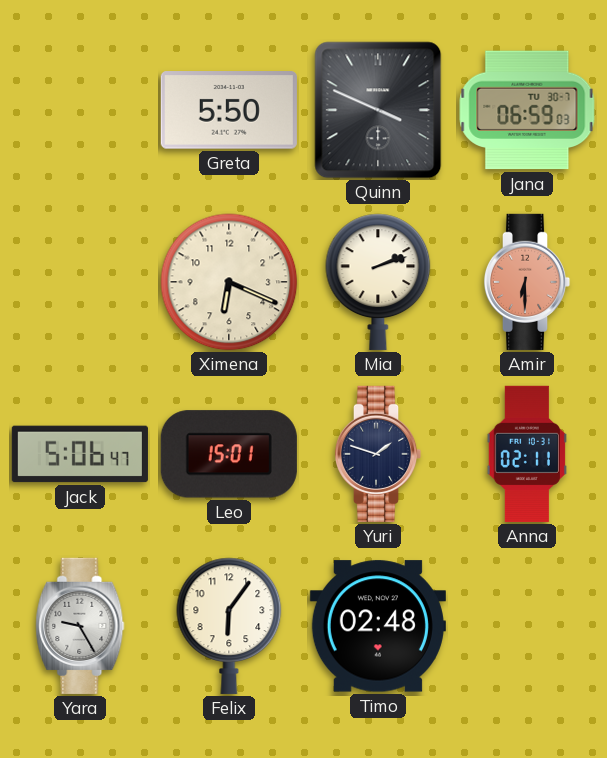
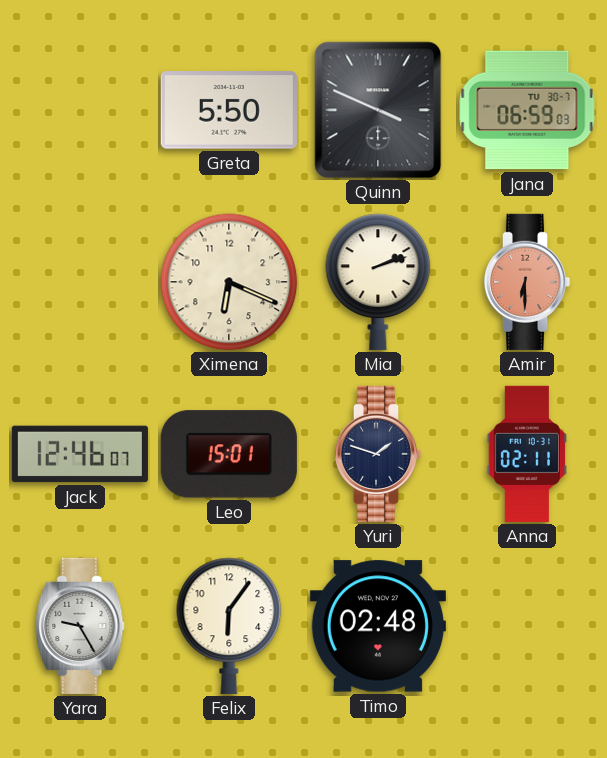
Jack: 5:06 -> 12:46
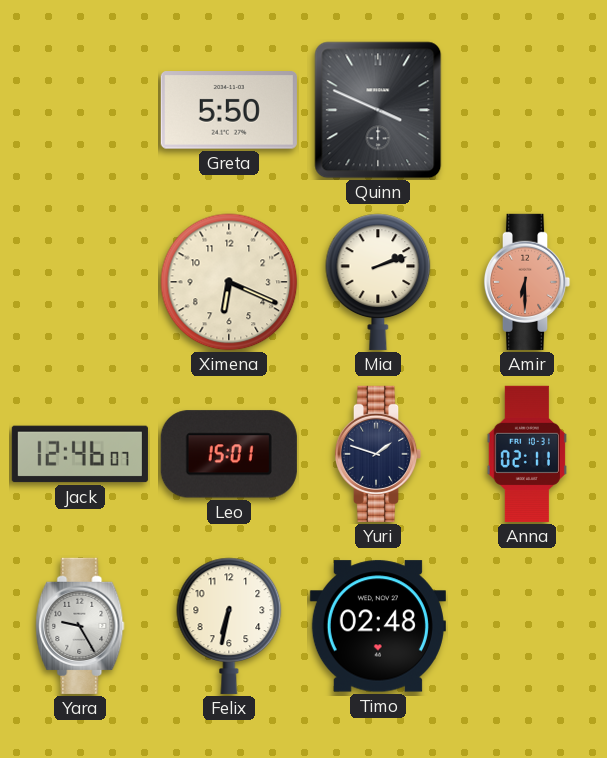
Jana: 06:59 -> none
Felix: 6:06 -> 6:32
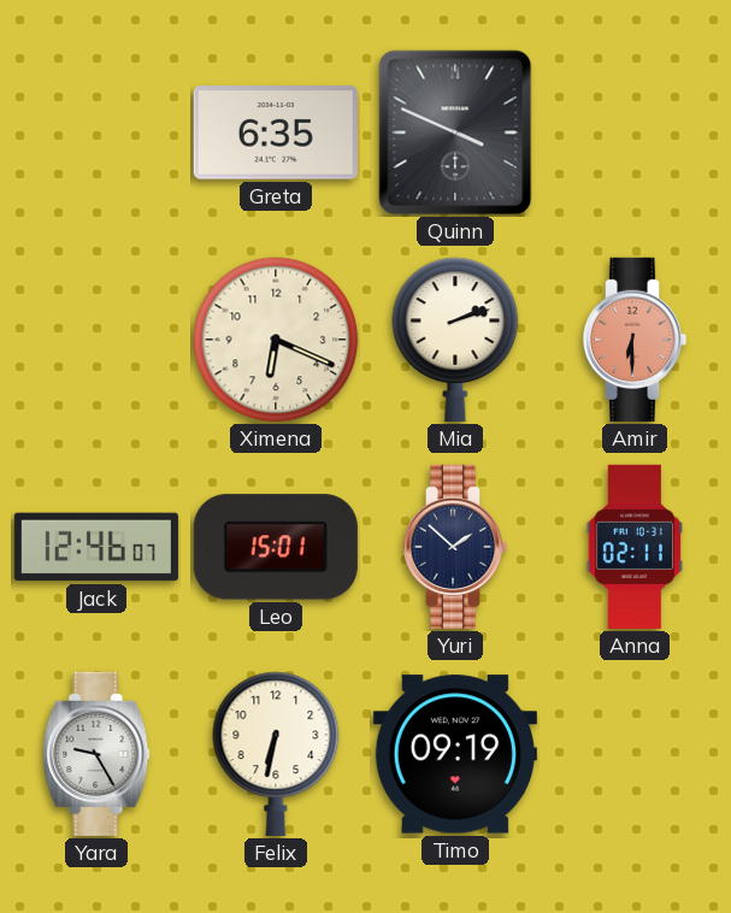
Greta: 5:50 -> 6:35
Yuri: 1:48 -> 1:52
Timo: 02:48 -> 09:19
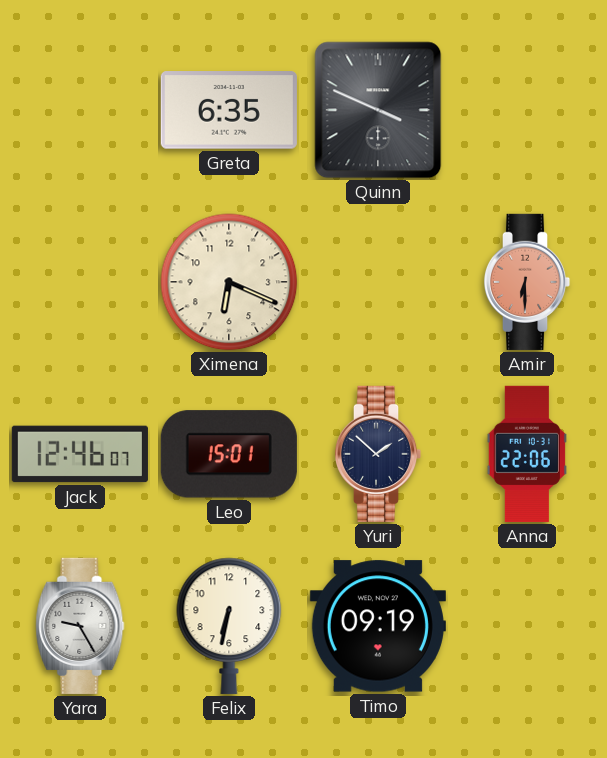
Mia: 2:12 -> none
Anna: 02:11 -> 22:06
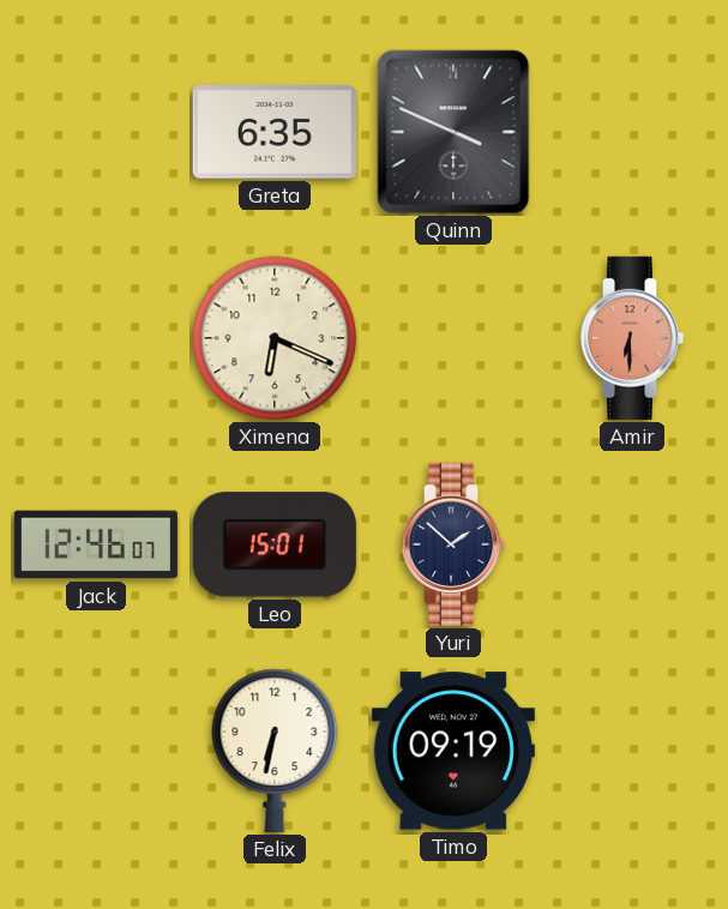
Anna: 22:06 -> none
Yara: 9:25 -> none
